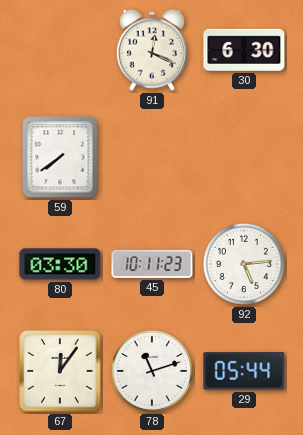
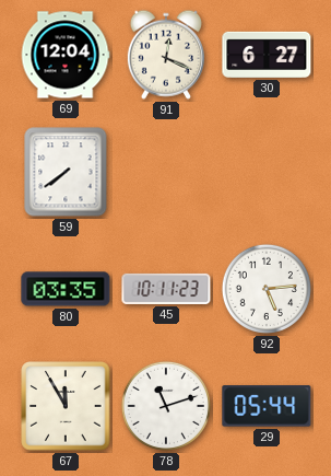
69: none -> 12:04
30: 6:30 -> 6:27
80: 03:30 -> 03:35
67: 12:06 -> 11:55
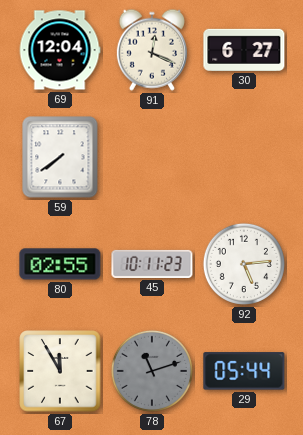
80: 03:35 -> 02:55
78 dial: white -> grey
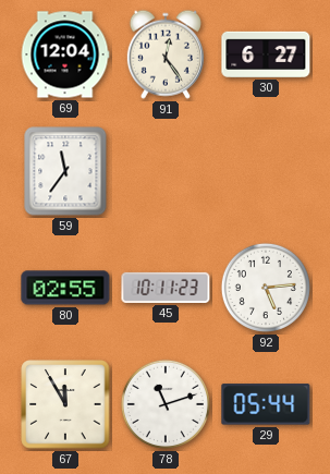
91: 12:19 -> 12:24
59: 7:39 -> 11:36
78 dial: grey -> white
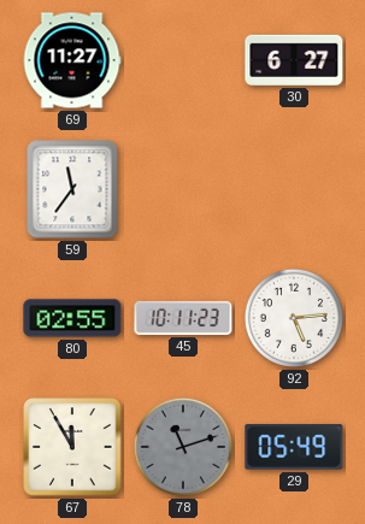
69: 12:04 -> 11:27
91: 12:24 -> none
78 dial: white -> grey
29: 05:44 -> 05:49
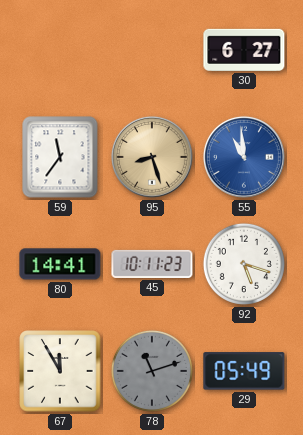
69: 11:27 -> none
95: none -> 8:27
55: none -> 10:59
80: 02:55 -> 14:41
92: 5:14 -> 5:18
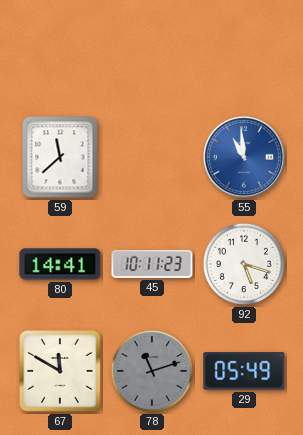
30: 6:27 -> none
59: 11:36 -> 11:38
95: 8:27 -> none
67: 11:55 -> 11:50
